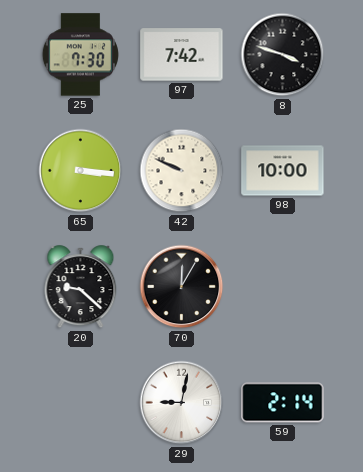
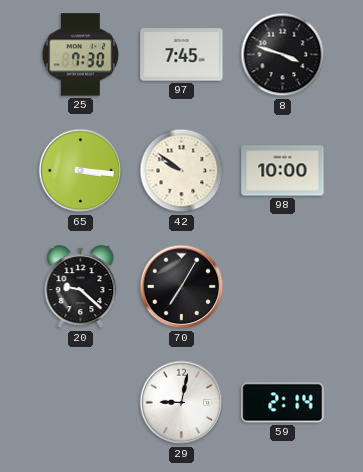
97: 7:42 -> 7:45
42: 9:49 -> 9:51
70: 12:05 -> 7:05
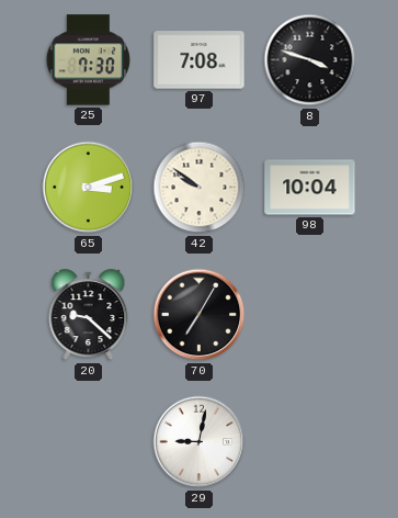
97: 7:45 -> 7:08
65: 3:16 -> 3:12
98: 10:00 -> 10:04
59: 2:14 -> none
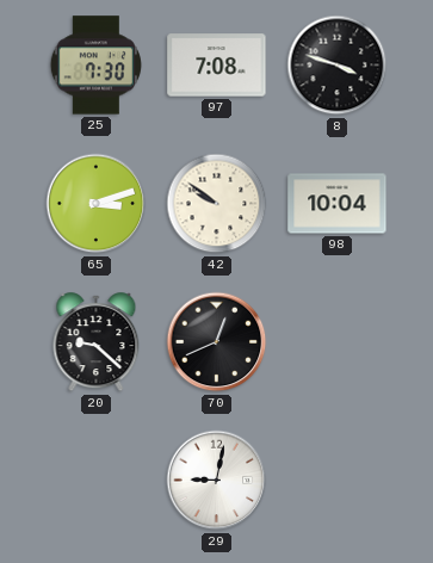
70: 7:05 -> 12:41
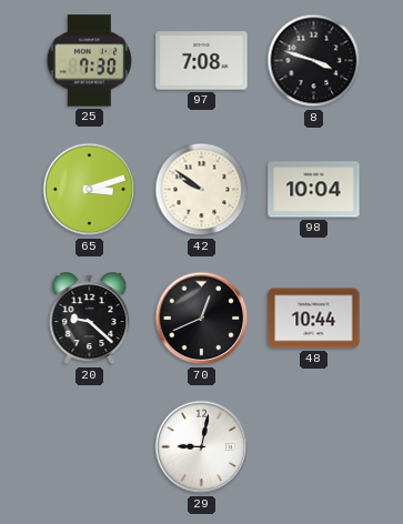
48: none -> 10:44
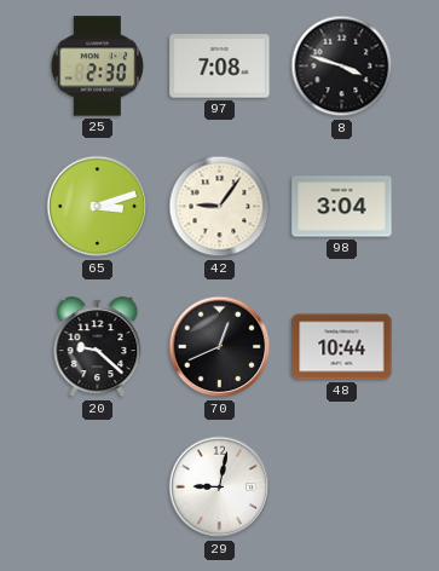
25: 7:30 -> 2:30
42: 9:51 -> 9:06
98: 10:04 -> 3:04
